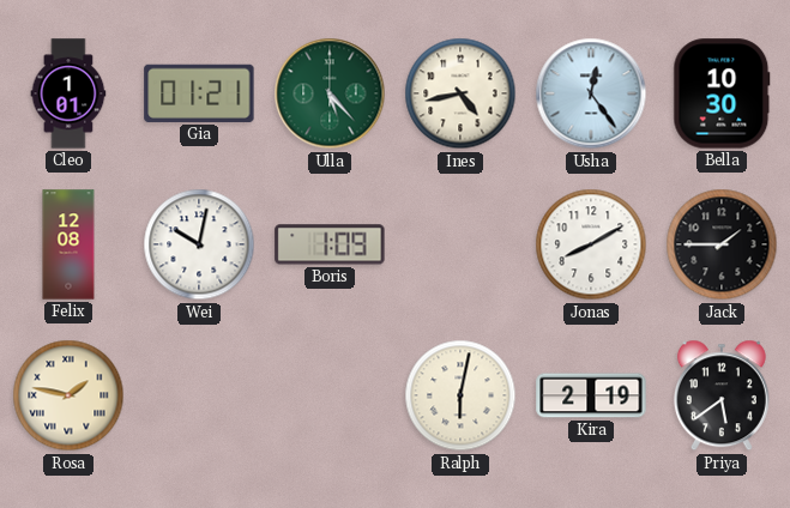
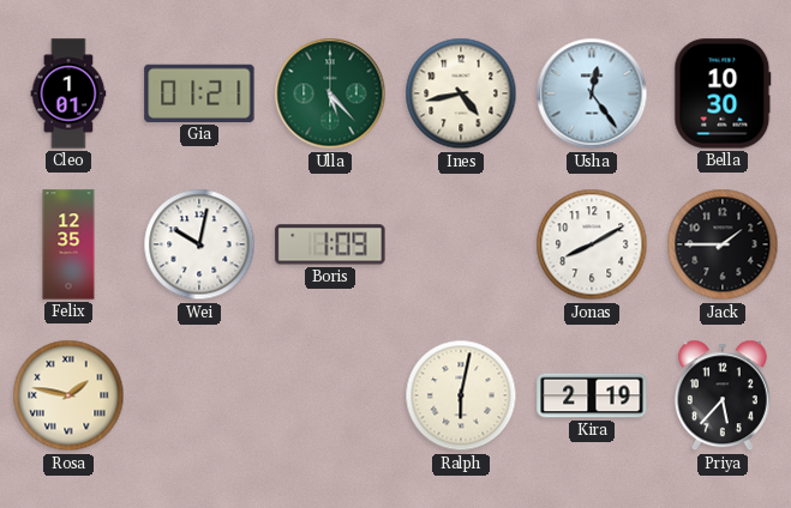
Felix: 12:08 -> 12:35
Priya: 5:39 -> 5:37
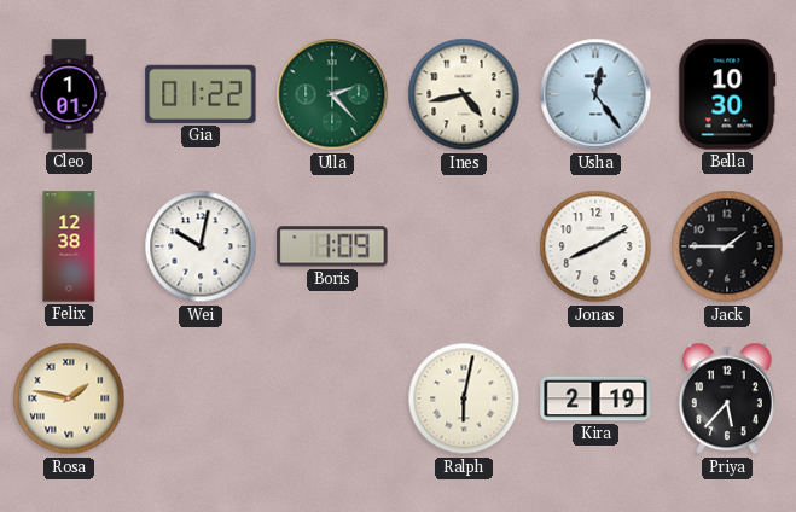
Gia: 01:21 -> 01:22
Ulla: 5:23 -> 2:23
Felix: 12:35 -> 12:38
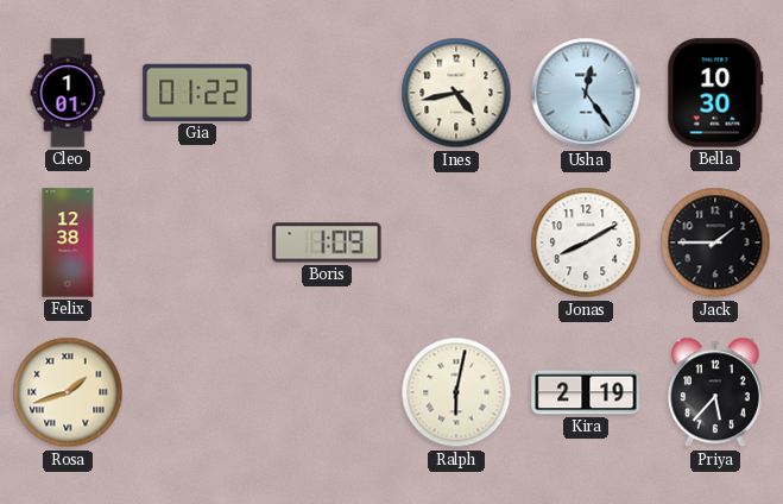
Ulla: 2:23 -> none
Wei: 10:02 -> none
Rosa: 1:47 -> 1:42
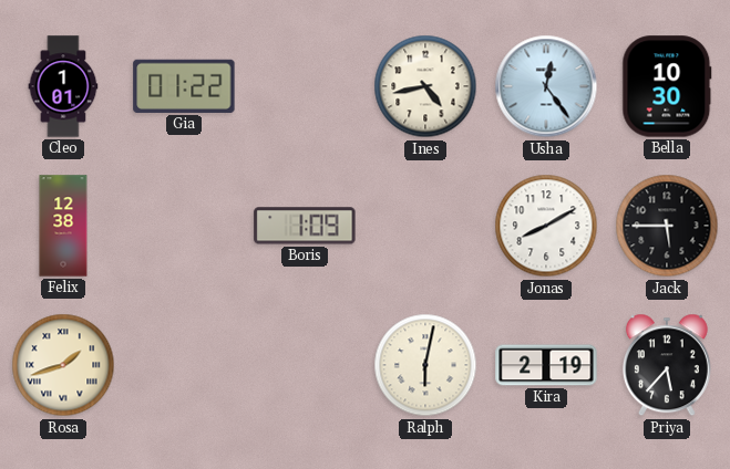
Jack: 1:45 -> 5:45
